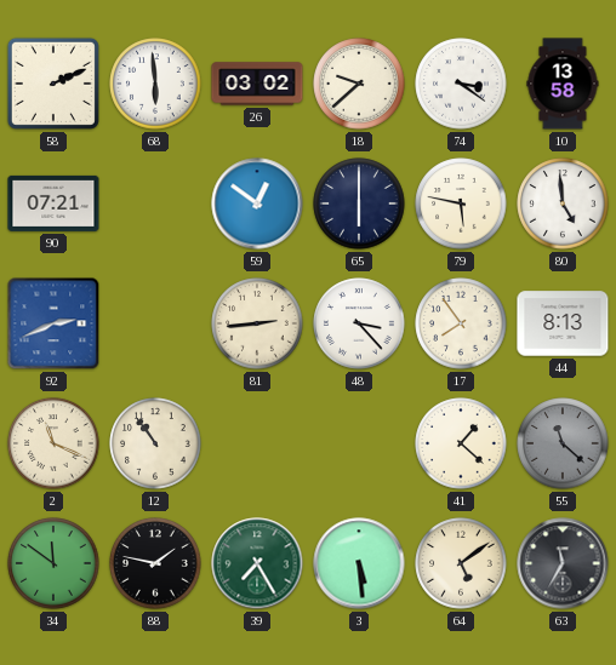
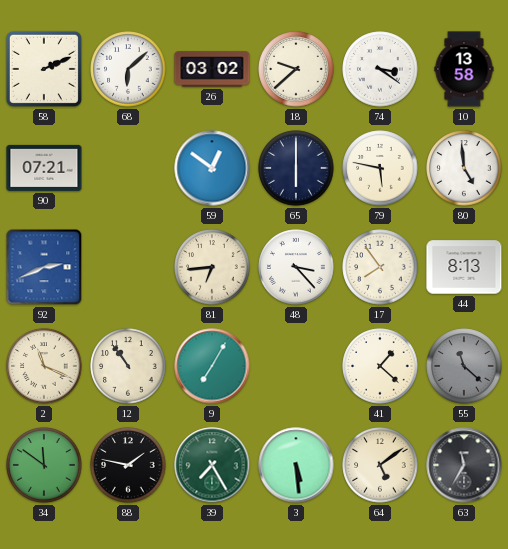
68: 5:59 -> 6:08
81: 2:44 -> 6:44
9: none -> 7:05
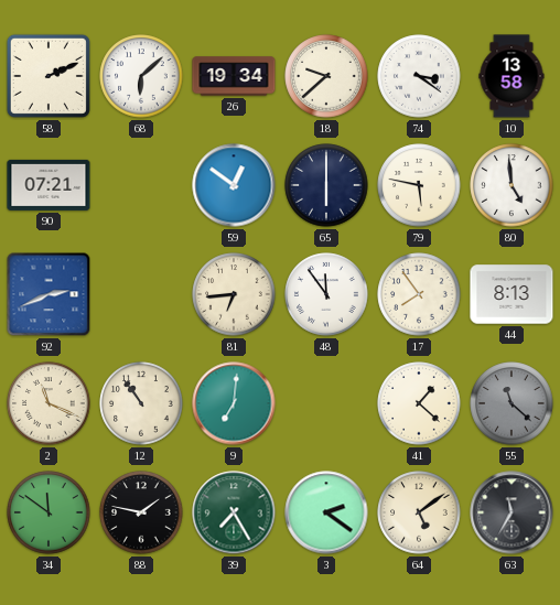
26: 03:02 -> 19:34
48: 3:23 -> 11:54
9: 7:05 -> 7:01
3: 5:29 -> 2:21
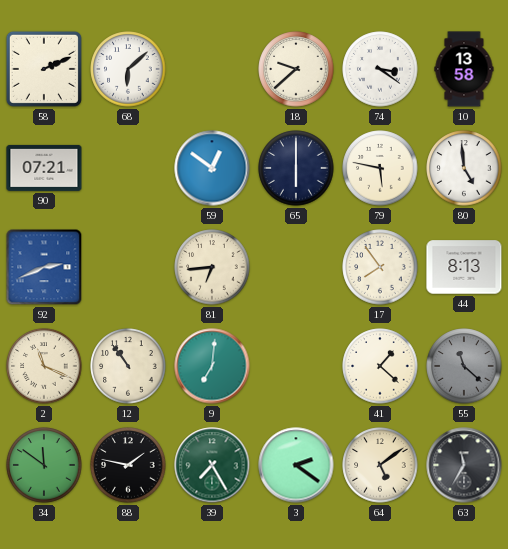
26: 19:34 -> none
48: 11:54 -> none
